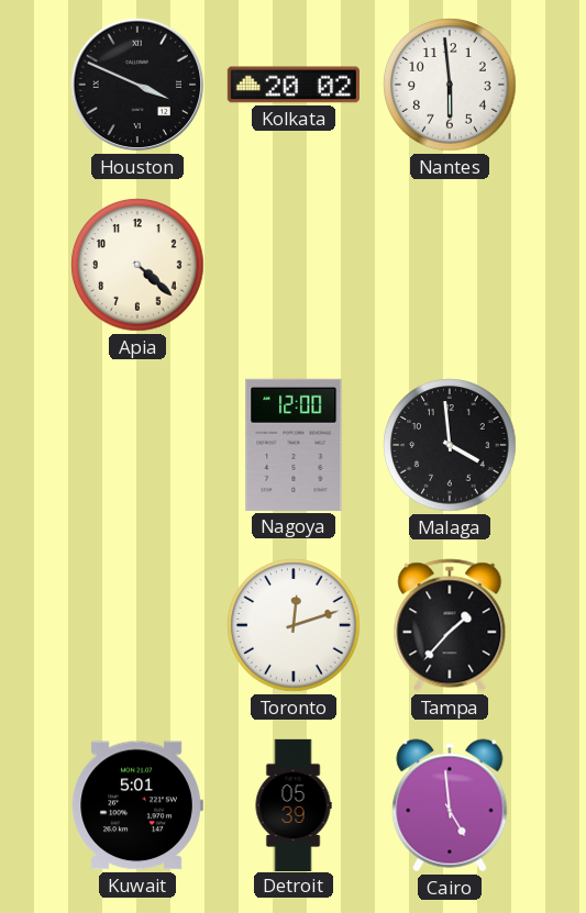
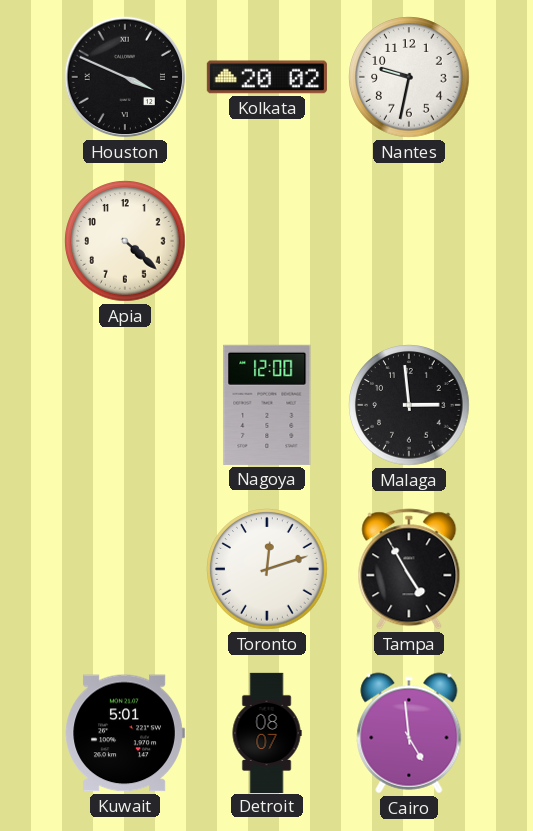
Nantes: 5:59 -> 9:32
Malaga: 3:59 -> 2:59
Tampa: 1:37 -> 4:55
Detroit: 05:39 -> 08:07
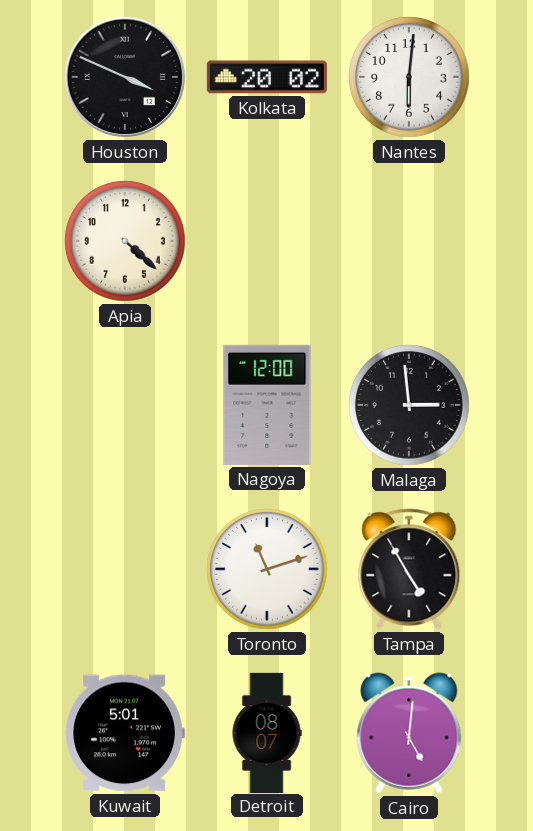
Nantes: 9:32 -> 6:01
Toronto: 12:12 -> 11:12
Cairo: 4:59 -> 5:01
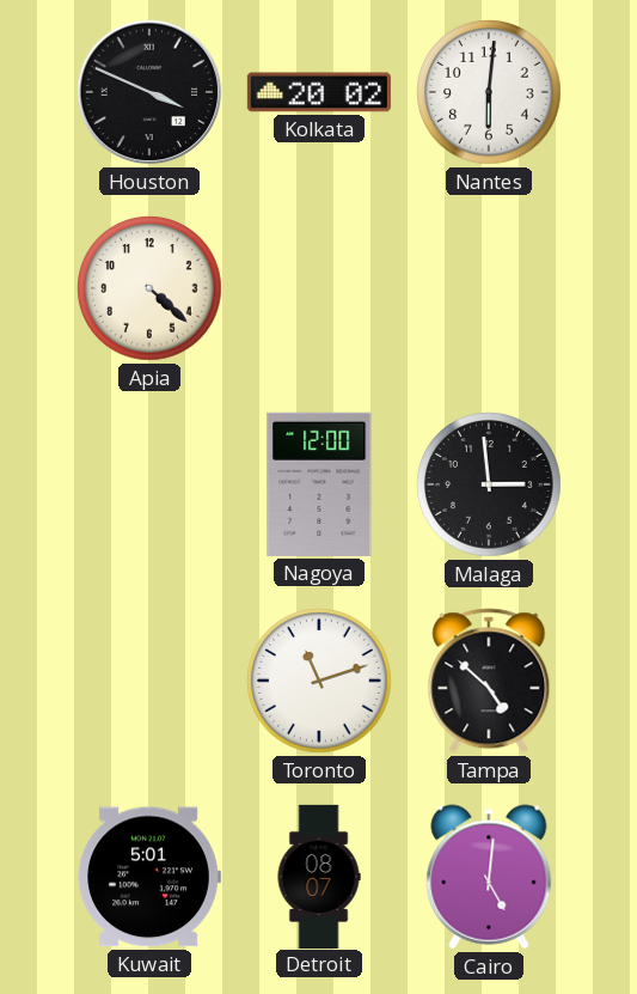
Tampa: 4:55 -> 4:52
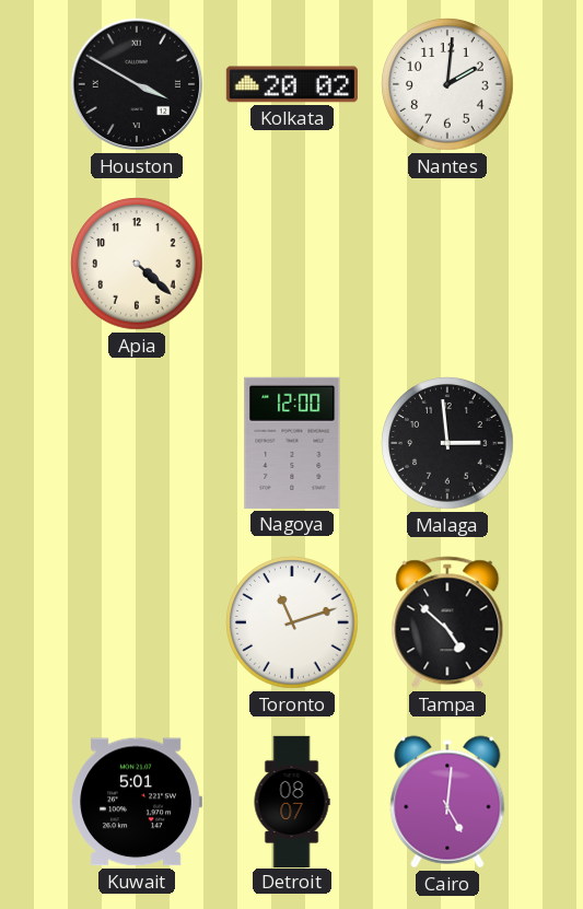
Houston: 3:49 -> 3:50
Nantes: 6:01 -> 2:01
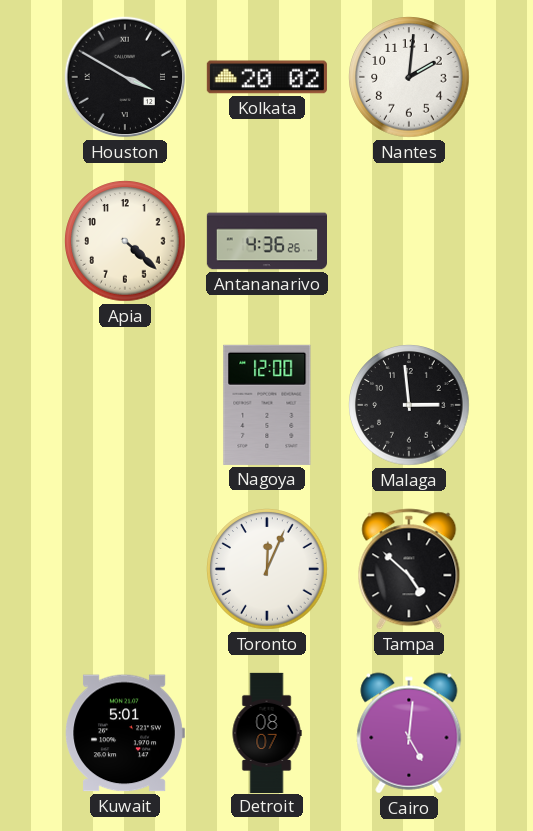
Antananarivo: none -> 4:36
Toronto: 11:12 -> 12:04
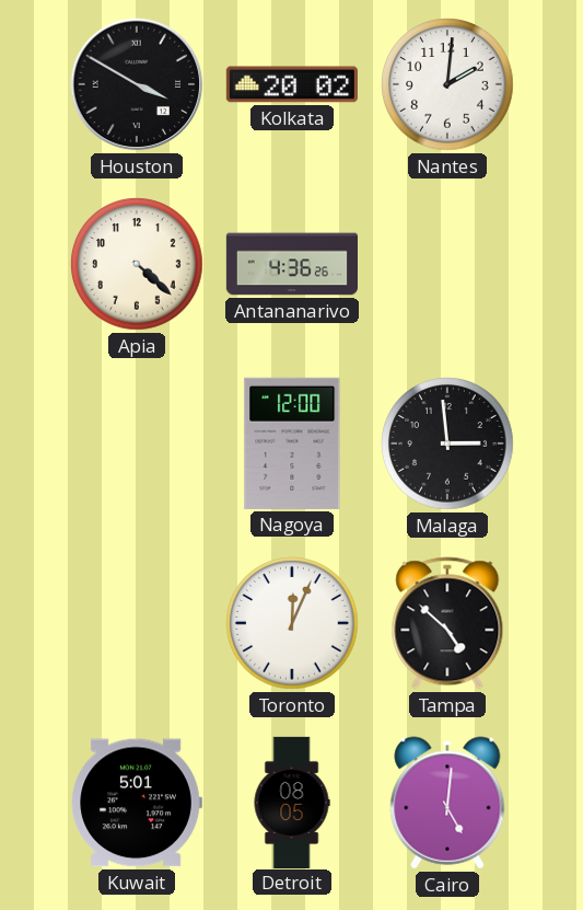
Detroit: 08:07 -> 08:05
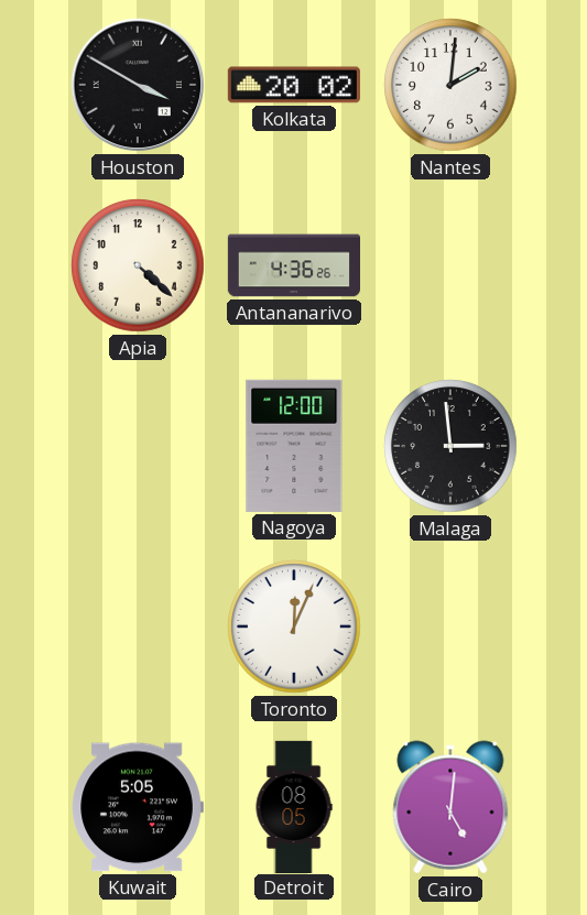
Tampa: 4:52 -> none
Kuwait: 5:01 -> 5:05
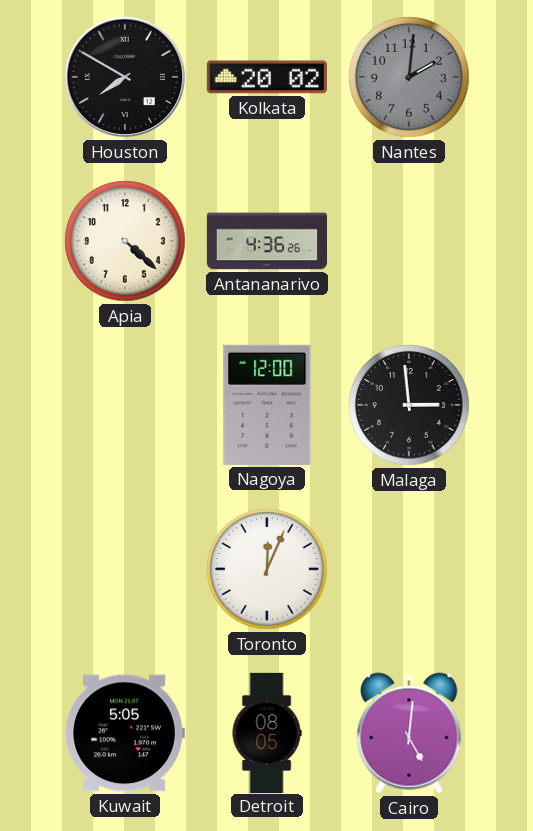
Houston: 3:50 -> 7:50
Nantes dial: white -> grey
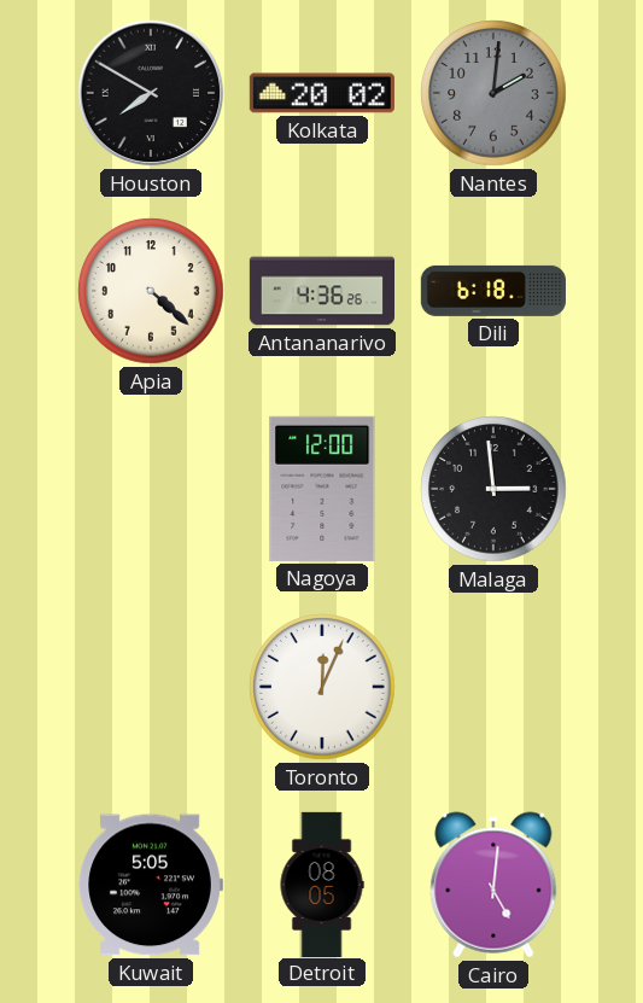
Dili: none -> 6:18
